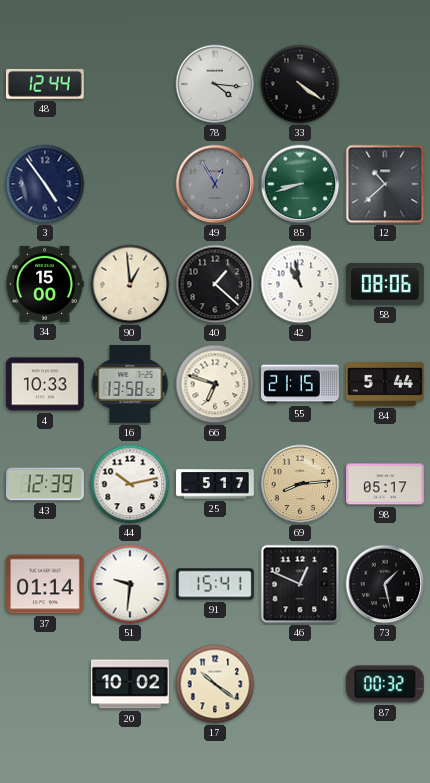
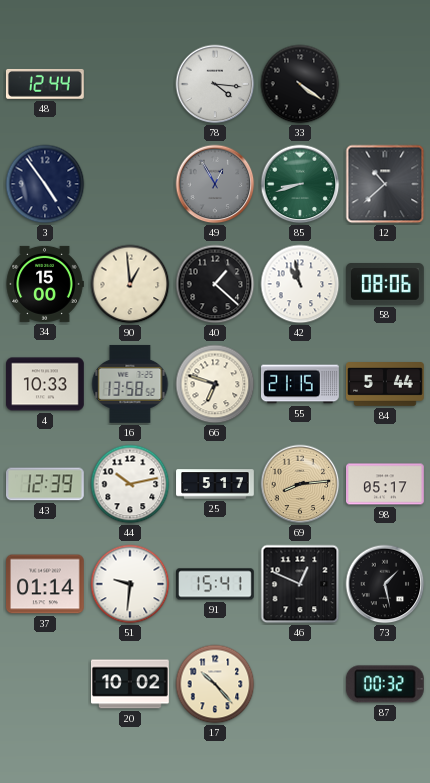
17: 10:21 -> 10:23
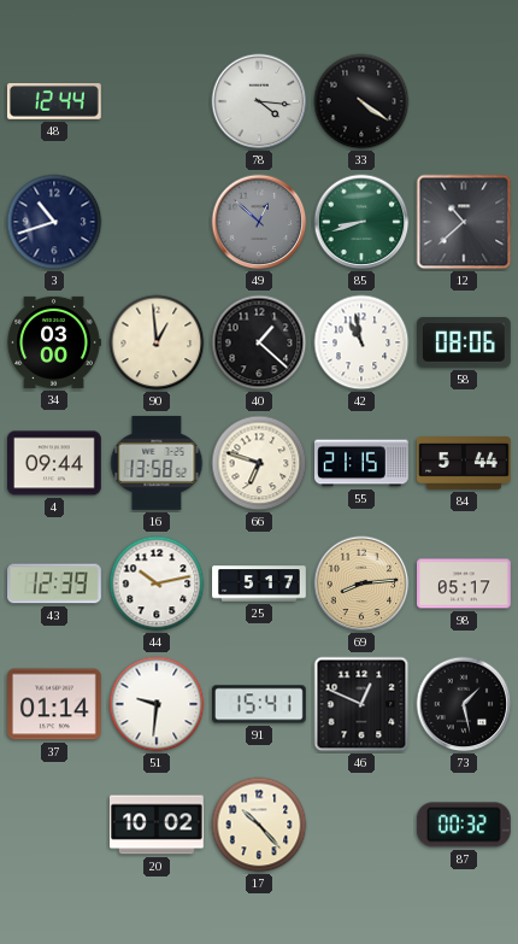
3: 4:54 -> 10:42
49: 12:55 -> 12:52
34: 15:00 -> 03:00
4: 10:33 -> 09:44
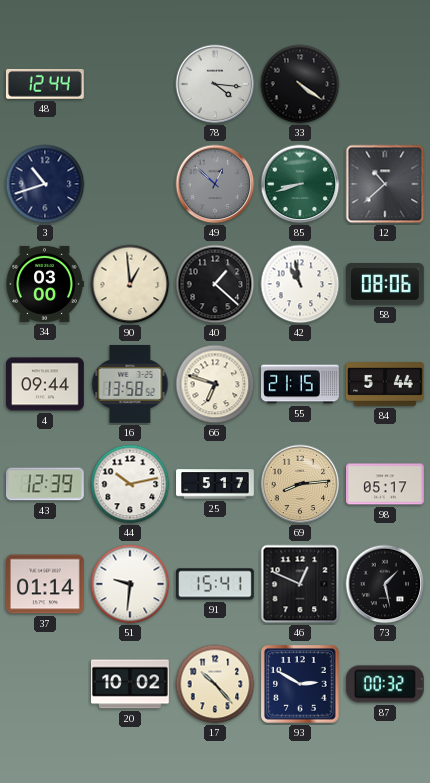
93: none -> 2:50
